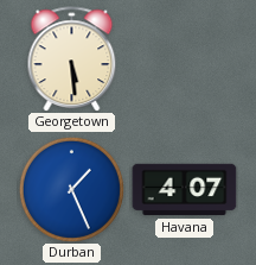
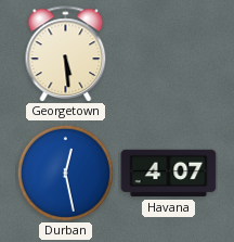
Durban: 1:26 -> 12:28
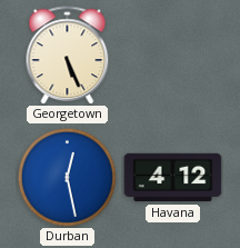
Georgetown: 5:29 -> 5:26
Havana: 4:07 -> 4:12
